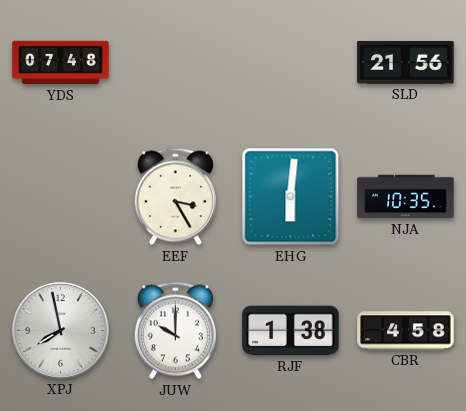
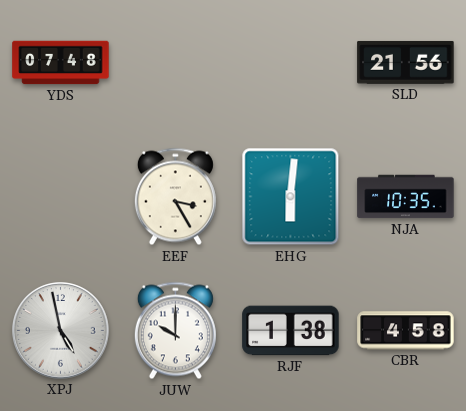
XPJ: 7:58 -> 4:58
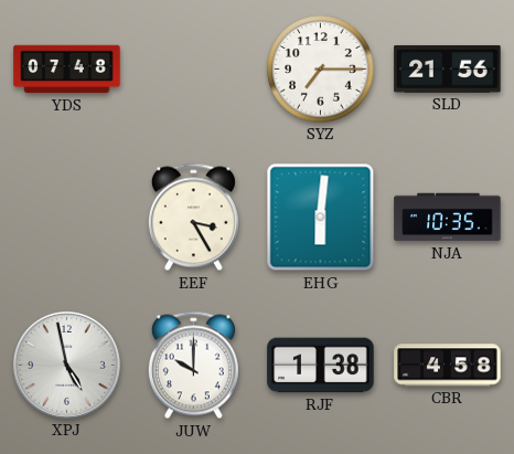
SYZ: none -> 7:15
